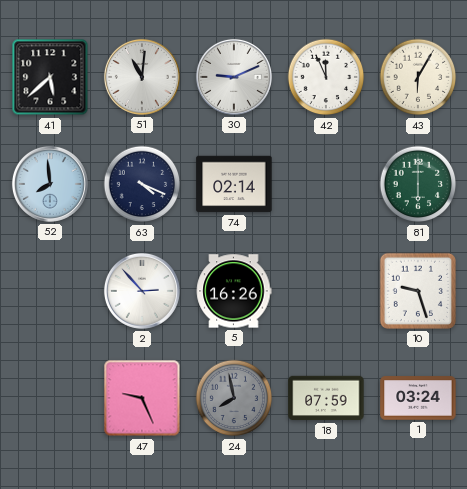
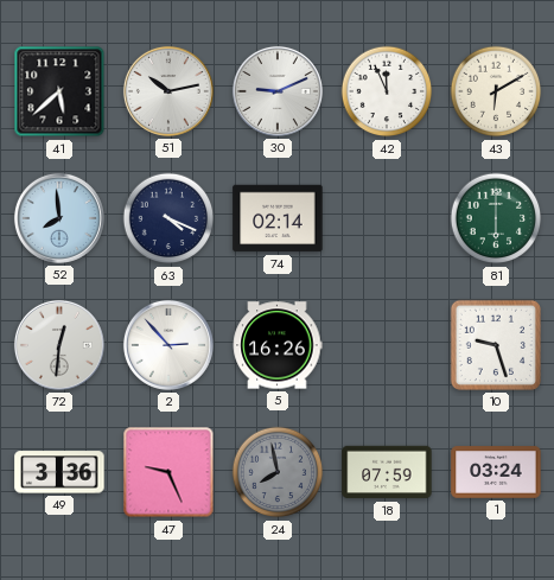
51: 11:01 -> 10:13
43: 6:05 -> 6:10
72: none -> 12:31
49: none -> 3:36
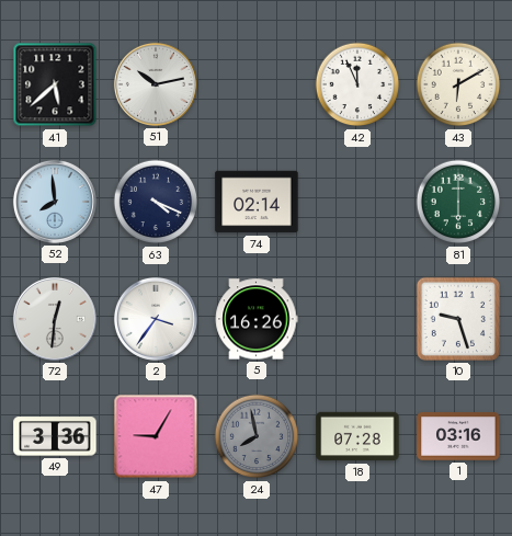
30: 9:11 -> none
2: 2:53 -> 3:36
47: 9:26 -> 9:05
18: 07:59 -> 07:28
1: 03:24 -> 03:16
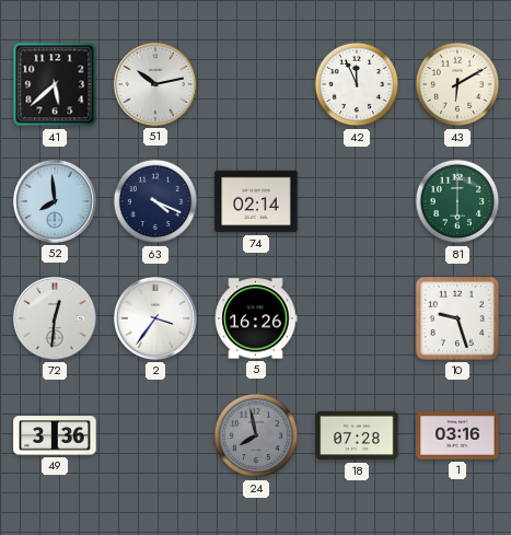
47: 9:05 -> none
